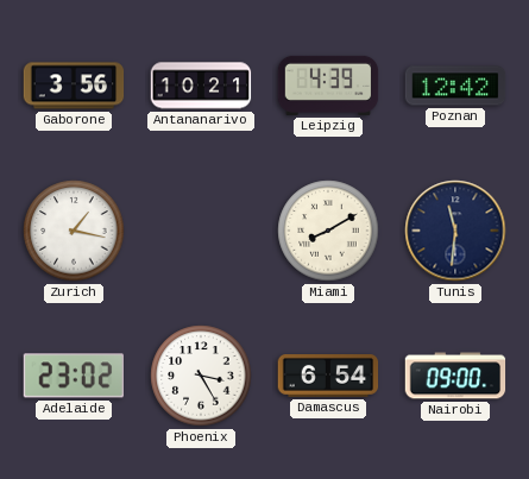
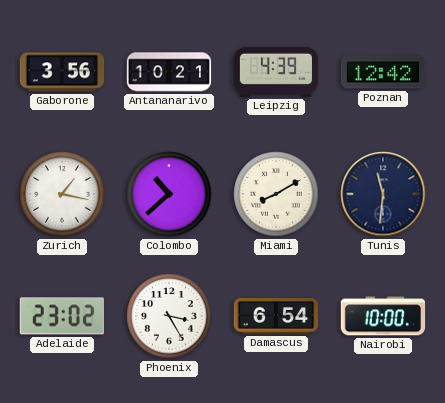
Colombo: none -> 10:38
Nairobi: 09:00 -> 10:00
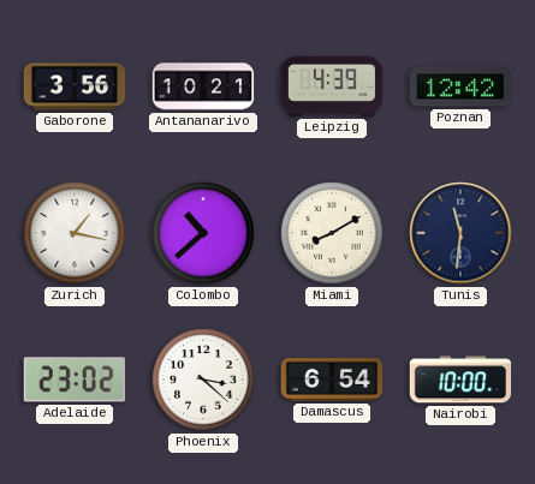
Phoenix: 3:25 -> 3:22
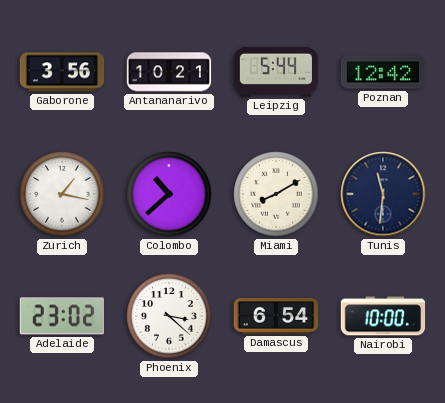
Leipzig: 4:39 -> 5:44
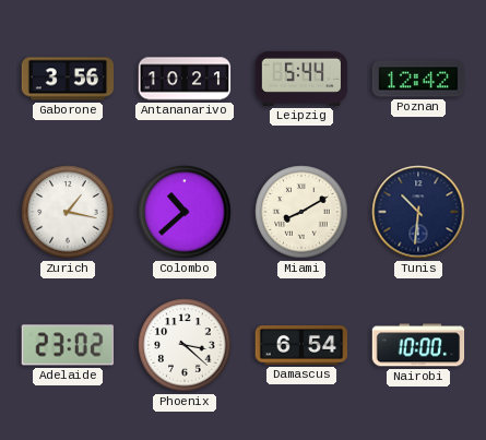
Tunis: 11:31 -> 10:31
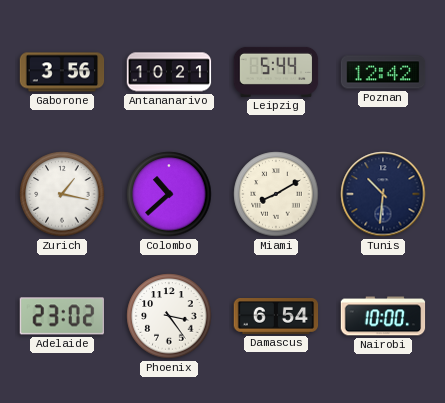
Phoenix: 3:22 -> 3:24
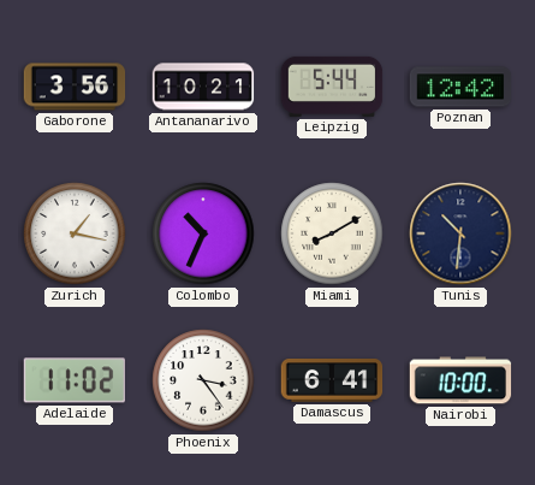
Colombo: 10:38 -> 10:34
Adelaide: 23:02 -> 11:02
Damascus: 6:54 -> 6:41
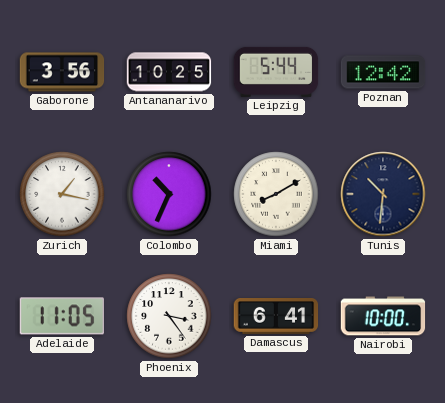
Antananarivo: 10:21 -> 10:25
Adelaide: 11:02 -> 11:05
